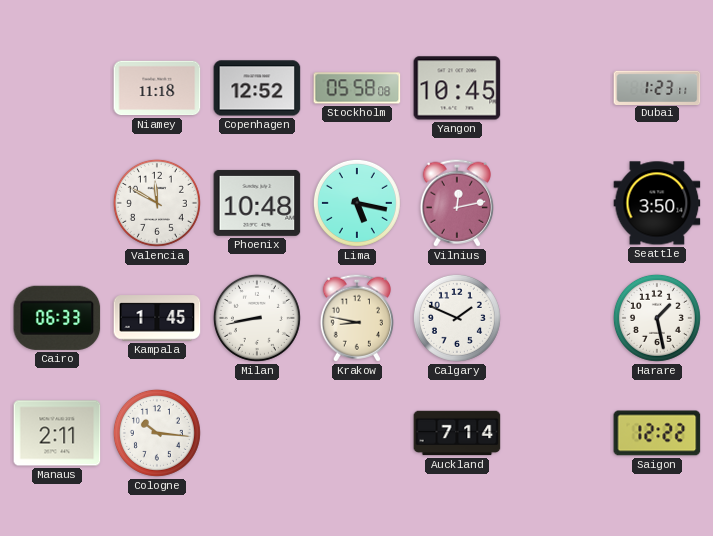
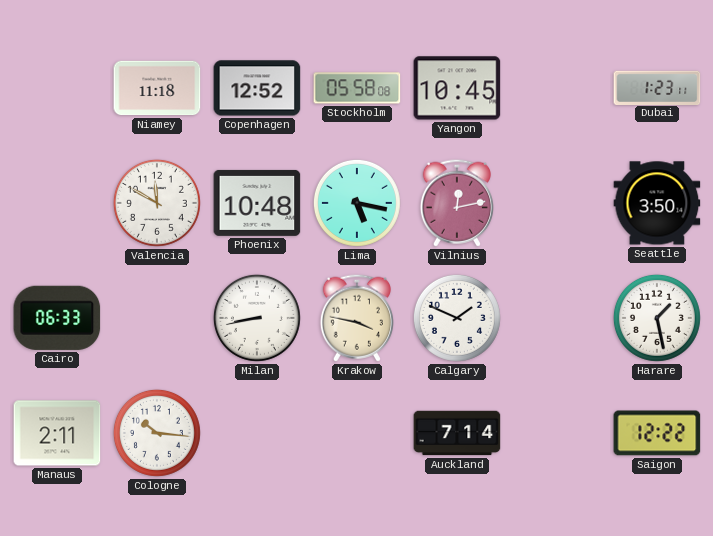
Kampala: 1:45 -> none
Krakow: 8:47 -> 3:47
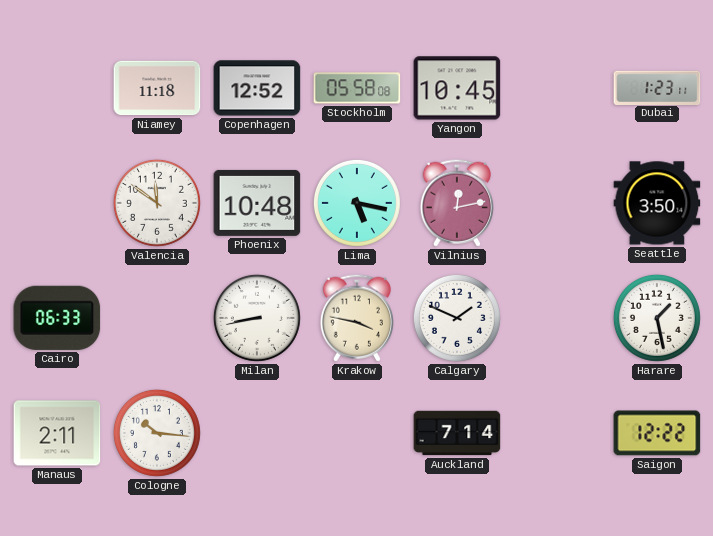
Valencia: 11:50 -> 11:51
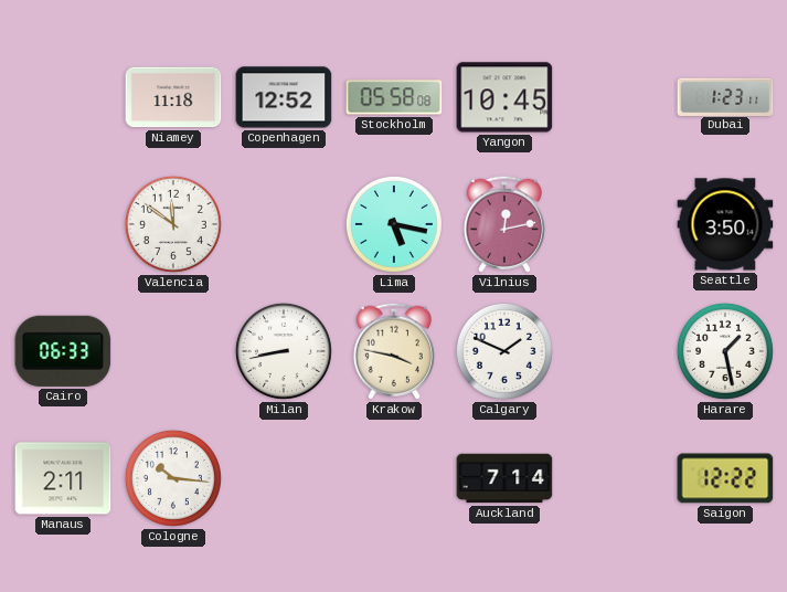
Phoenix: 10:48 -> none
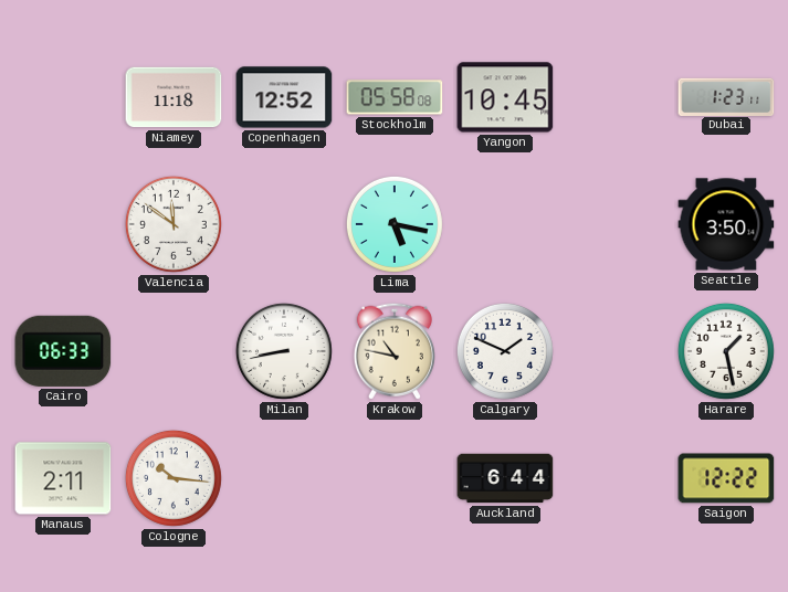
Vilnius: 12:13 -> none
Krakow: 3:47 -> 10:47
Auckland: 7:14 -> 6:44
